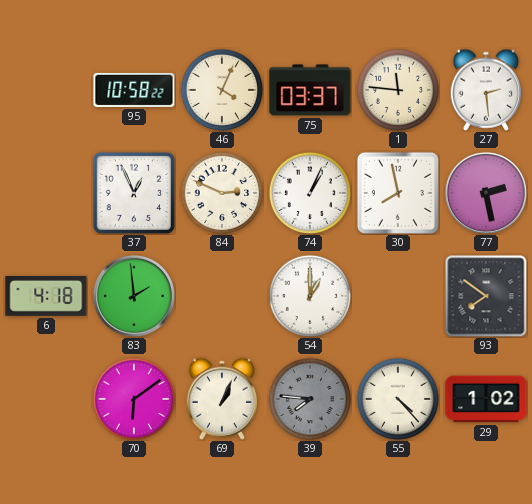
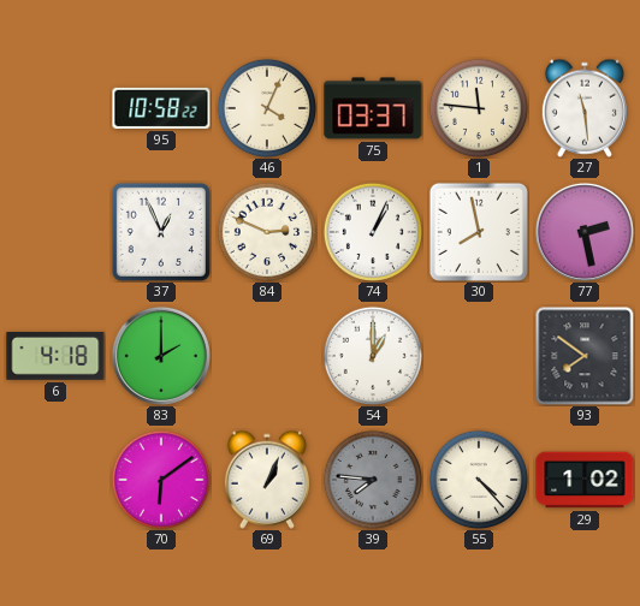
27: 2:29 -> 11:29
83: 1:59 -> 2:00
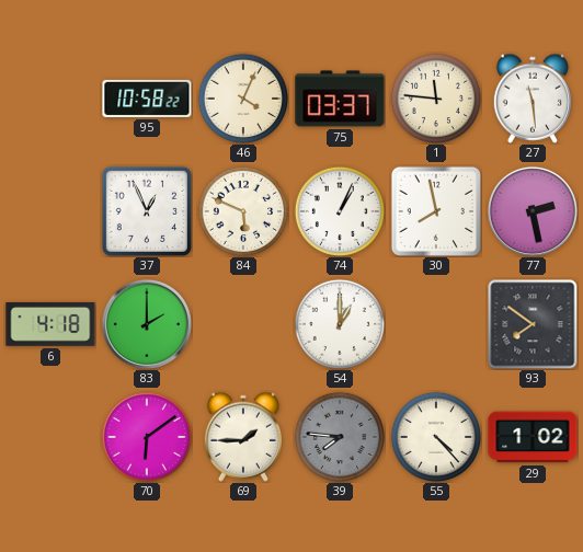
84: 2:49 -> 5:49
69: 1:04 -> 1:45
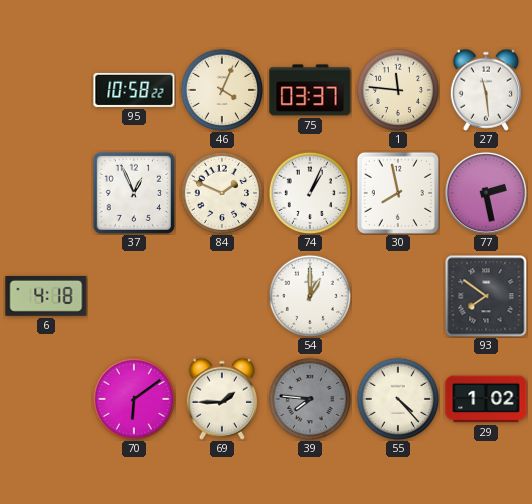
84: 5:49 -> 1:49
83: 2:00 -> none
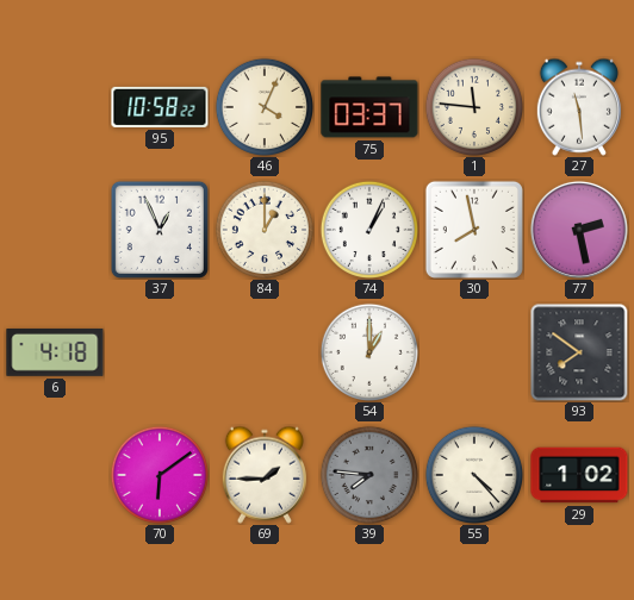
84: 1:49 -> 1:00
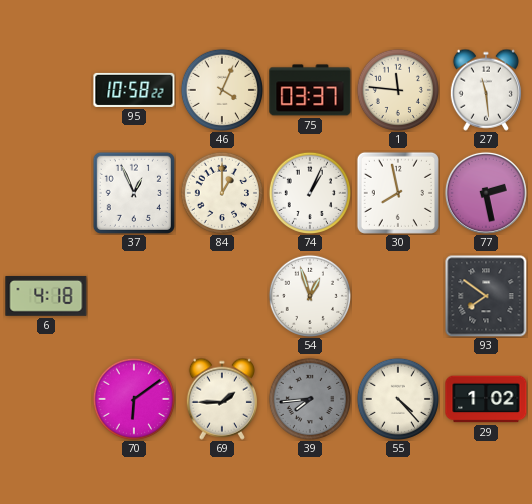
54: 1:00 -> 12:57
39: 7:46 -> 7:44
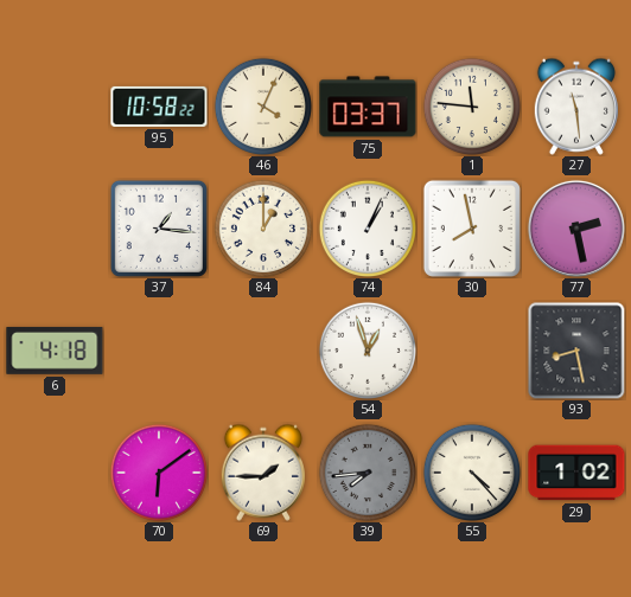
37: 12:56 -> 1:16
93: 7:51 -> 8:28
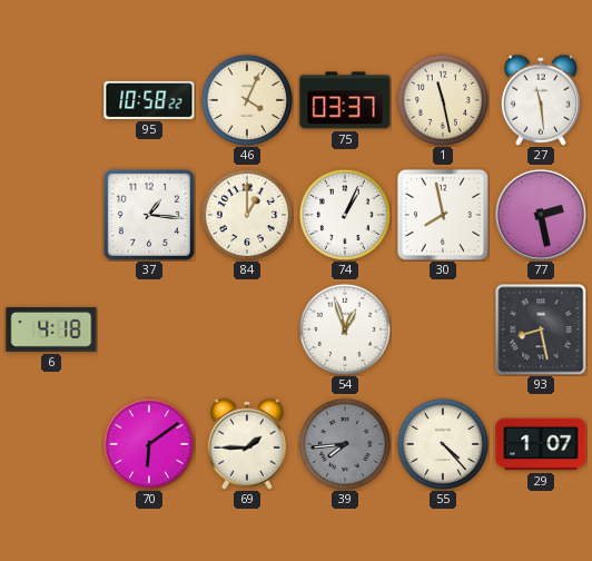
1: 11:46 -> 11:28
29: 1:02 -> 1:07
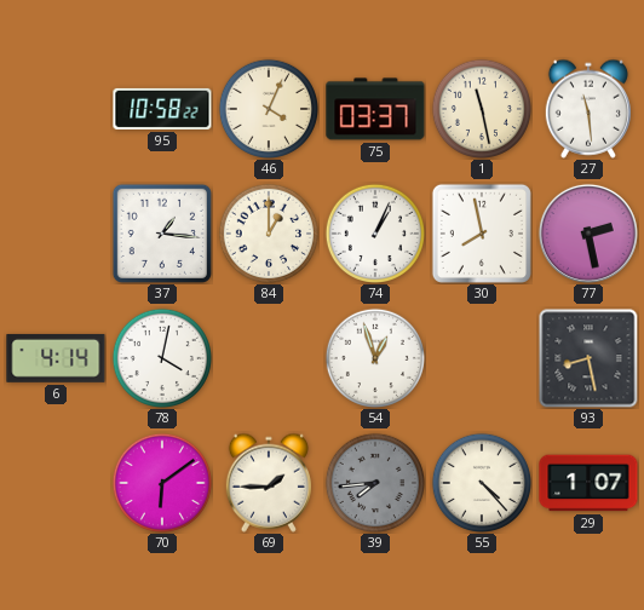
6: 4:18 -> 4:14
78: none -> 4:02
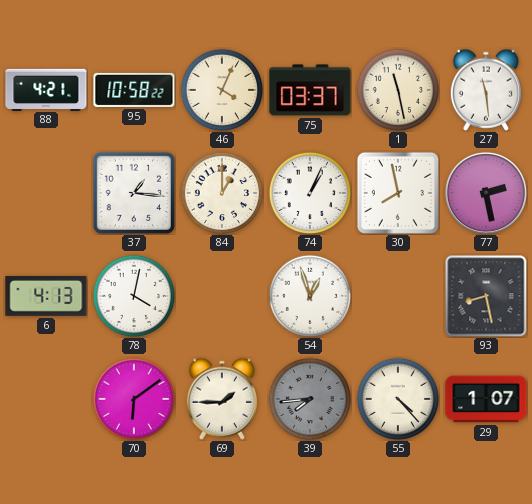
88: none -> 4:21
6: 4:14 -> 4:13
